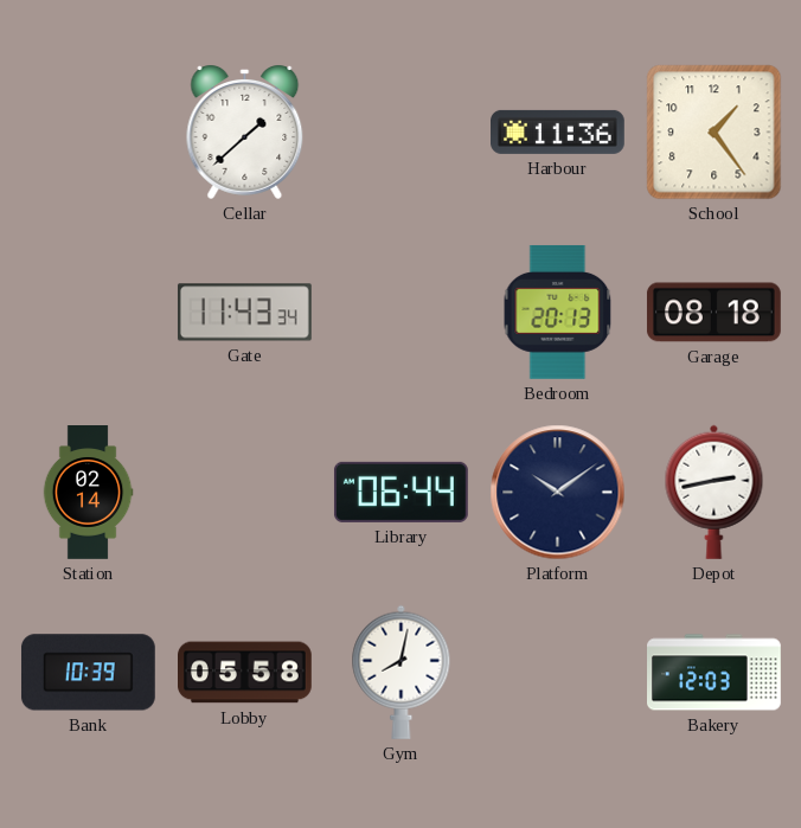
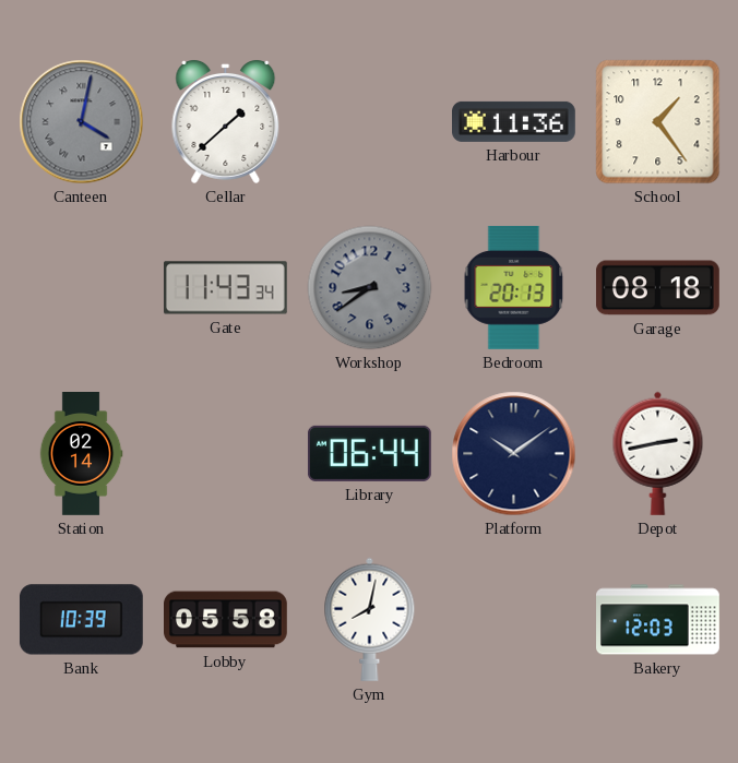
Canteen: none -> 4:02
Workshop: none -> 8:39
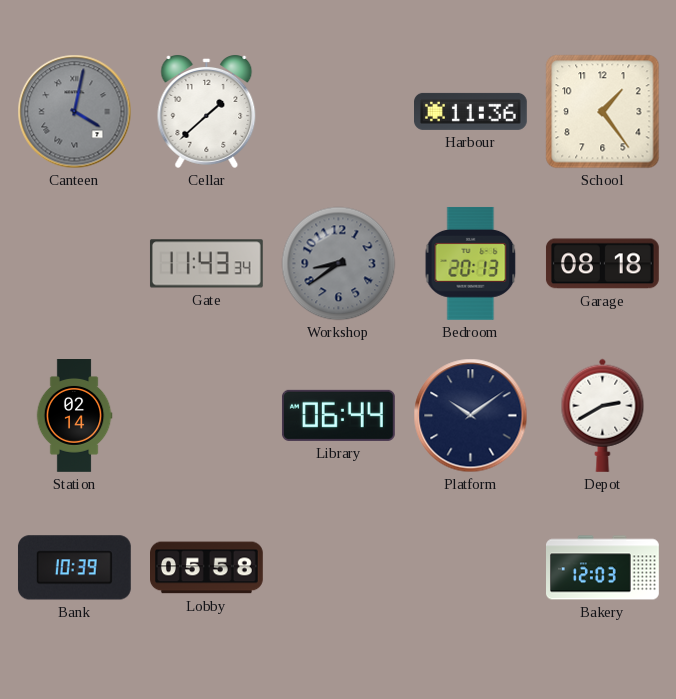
Depot: 2:43 -> 2:40
Gym: 8:02 -> none
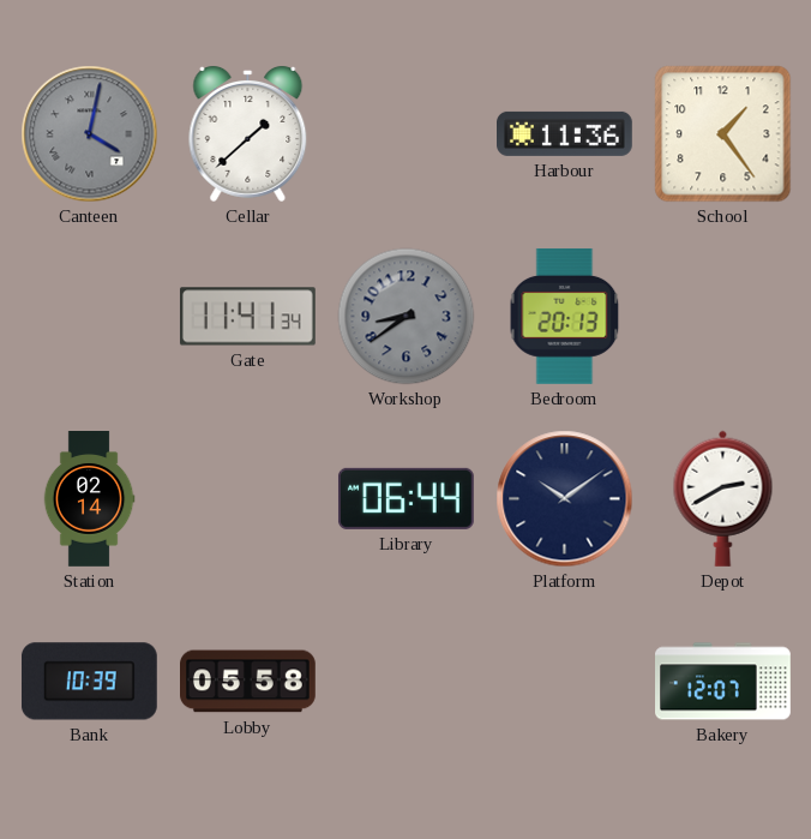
Gate: 11:43 -> 11:41
Garage: 08:18 -> none
Bakery: 12:03 -> 12:07
